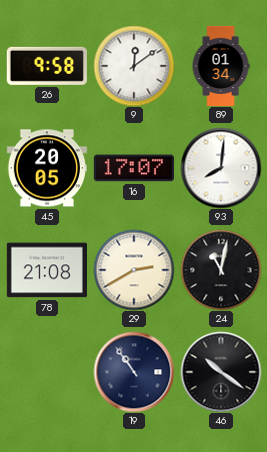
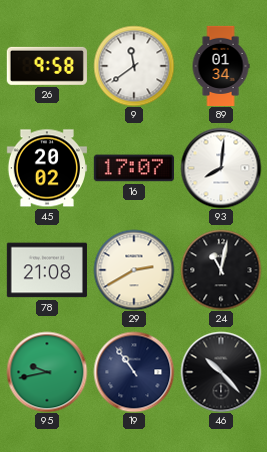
9: 12:09 -> 11:39
45: 20:05 -> 20:02
95: none -> 9:43
46: 10:21 -> 10:23
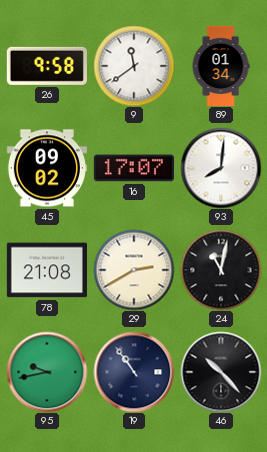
45: 20:02 -> 09:02
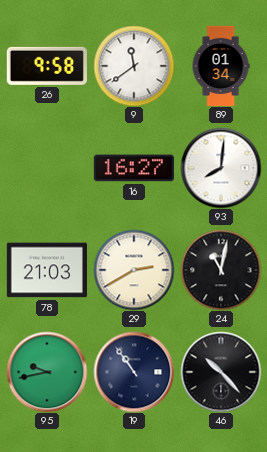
45: 09:02 -> none
16: 17:07 -> 16:27
78: 21:08 -> 21:03
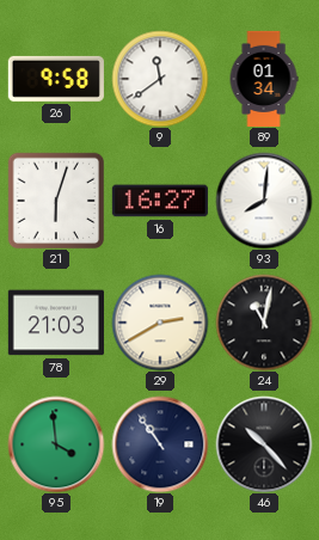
21: none -> 6:03
95: 9:43 -> 3:59
